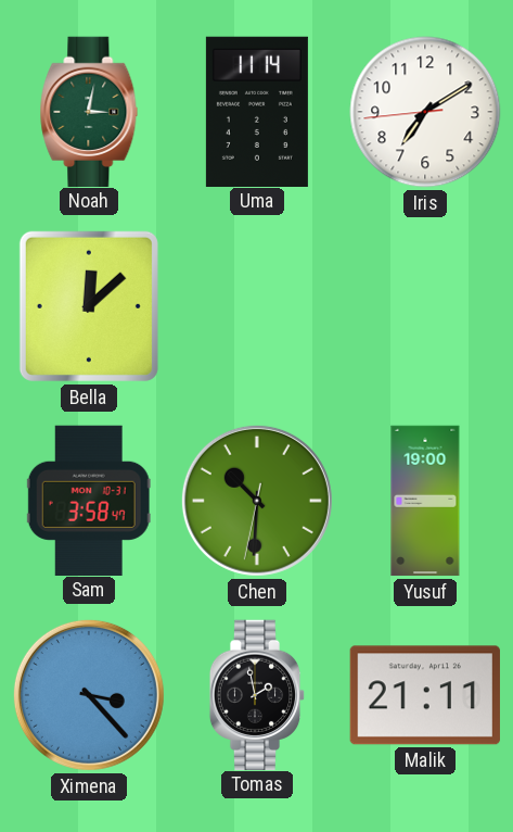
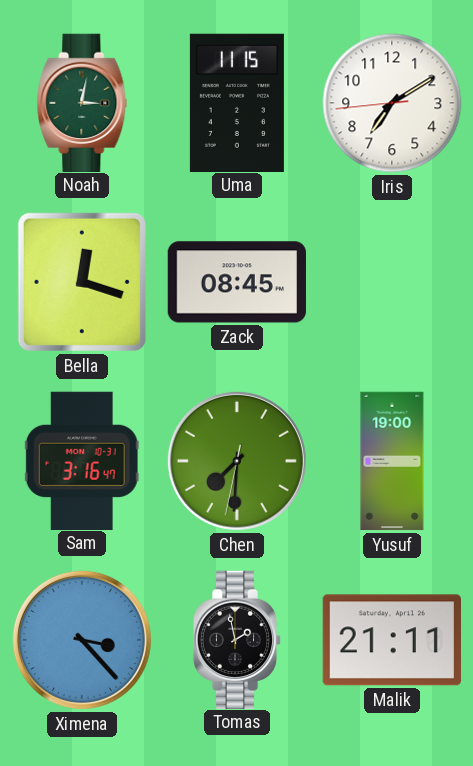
Uma: 11:14 -> 11:15
Bella: 12:08 -> 12:18
Zack: none -> 08:45
Sam: 3:58 -> 3:16
Chen: 10:30 -> 7:30
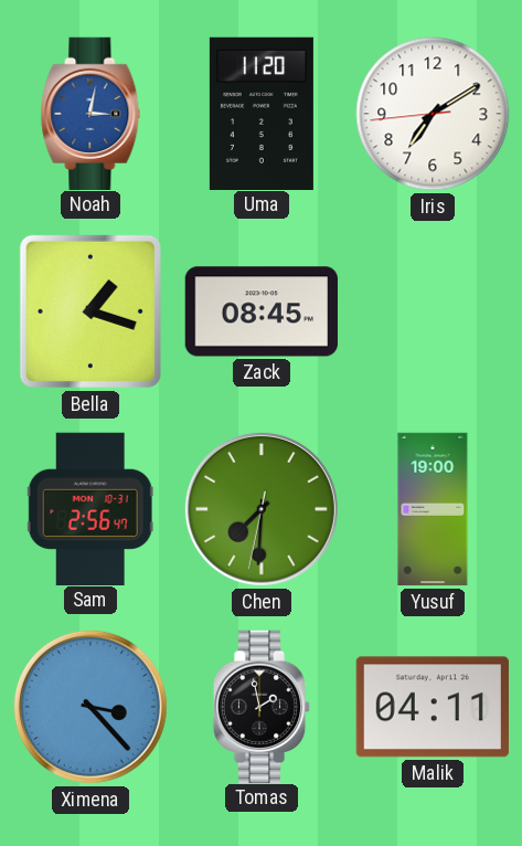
Noah dial: green -> blue
Uma: 11:15 -> 11:20
Bella: 12:18 -> 1:18
Sam: 3:16 -> 2:56
Malik: 21:11 -> 04:11
